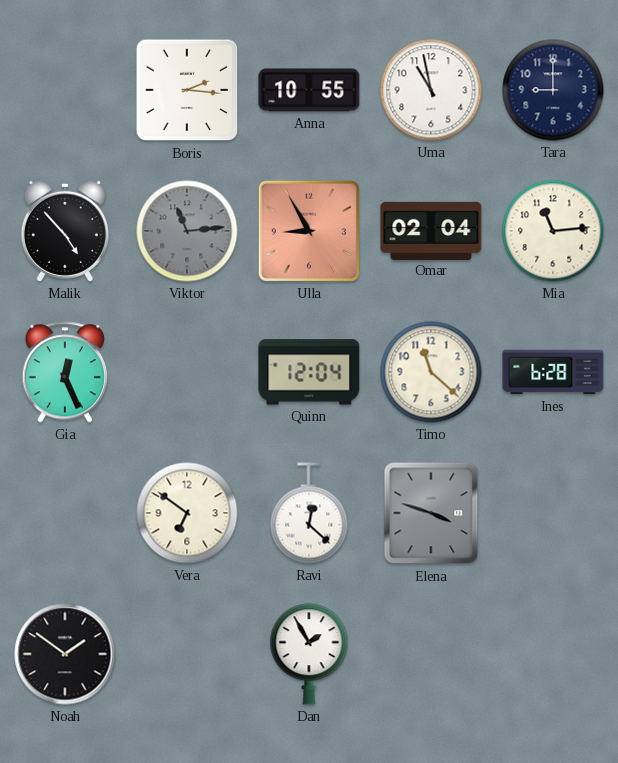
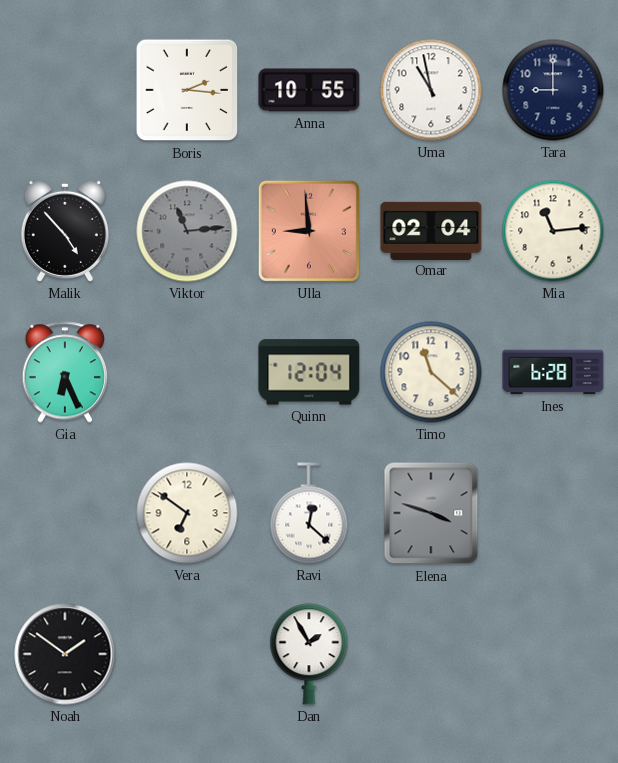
Ulla: 8:55 -> 8:59
Gia: 12:26 -> 6:26
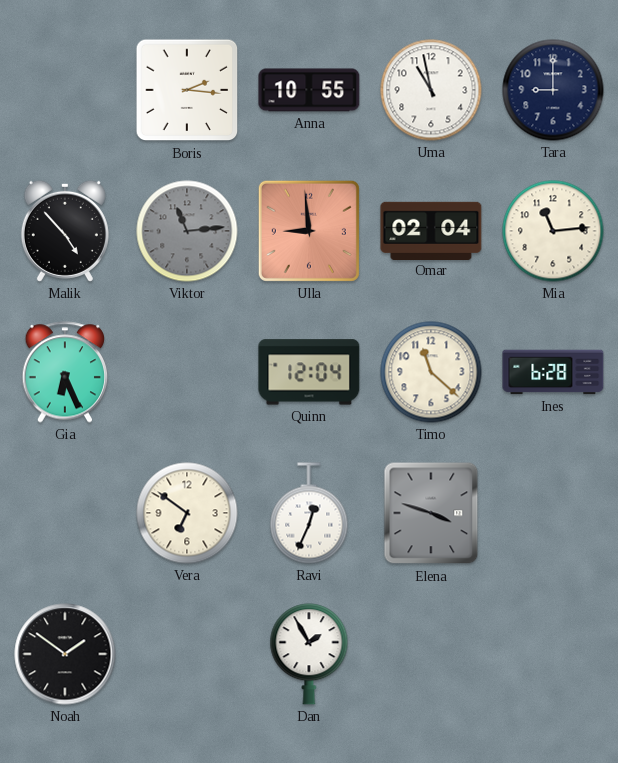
Ravi: 12:22 -> 12:34
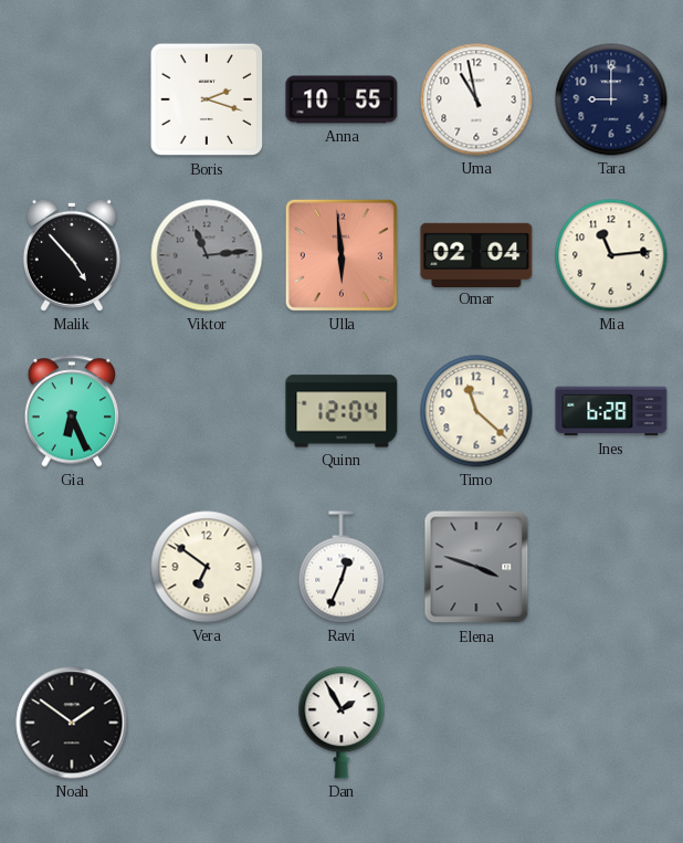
Boris: 2:16 -> 2:18
Ulla: 8:59 -> 5:59
